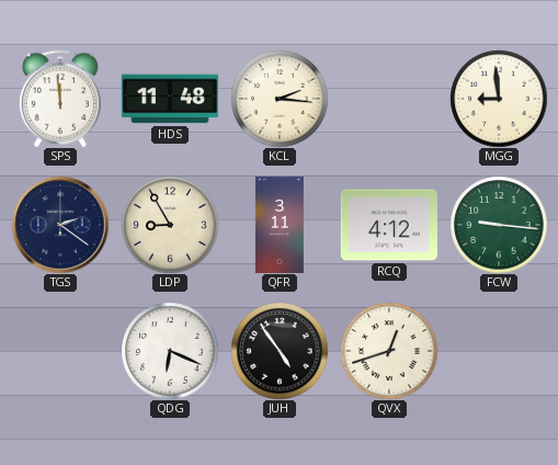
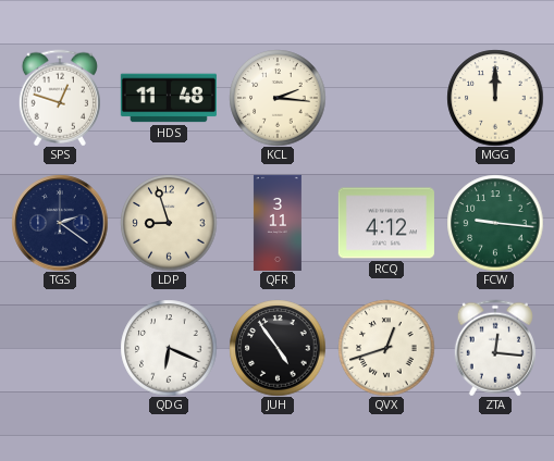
SPS: 11:59 -> 12:48
MGG: 8:59 -> 12:00
LDP: 8:55 -> 8:57
ZTA: none -> 12:16
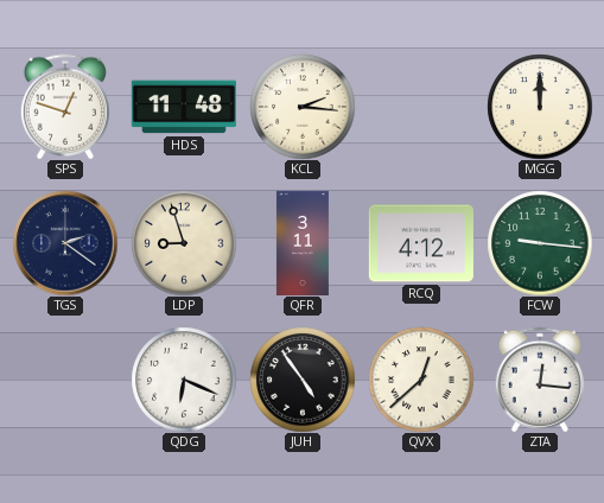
QVX: 12:42 -> 12:38
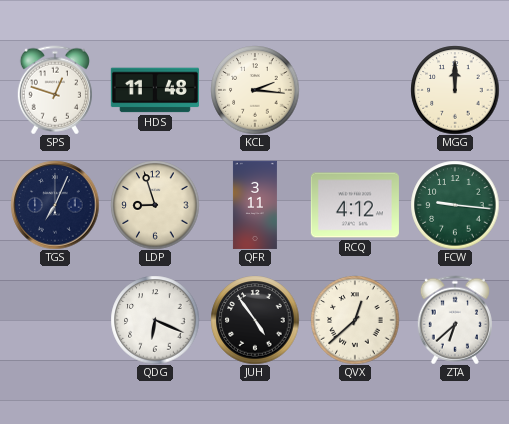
TGS: 2:21 -> 7:04
ZTA: 12:16 -> 6:38
